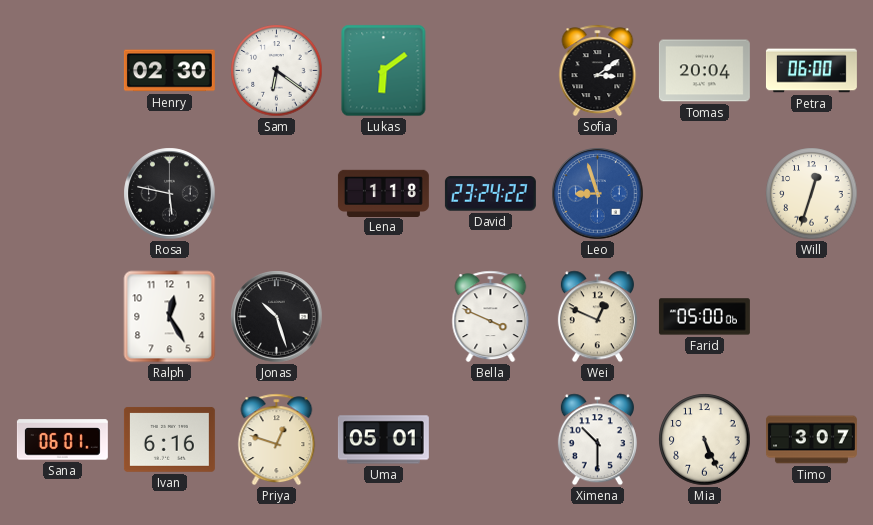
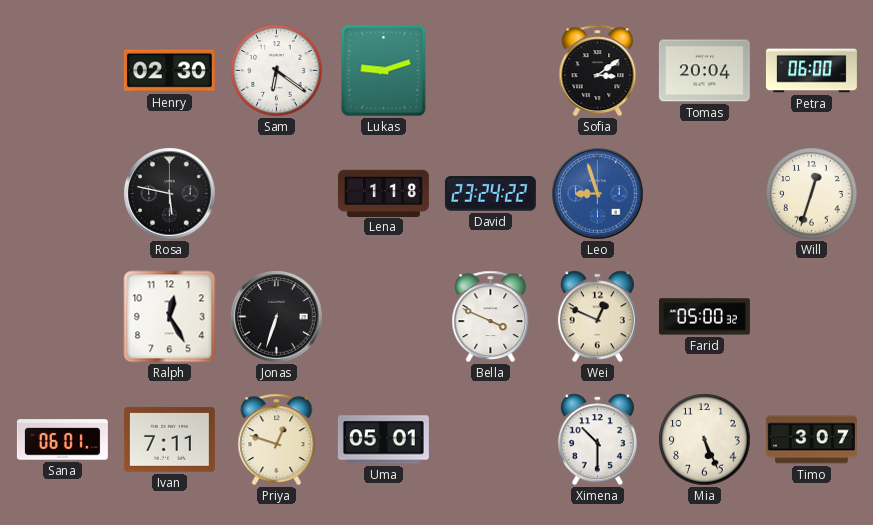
Lukas: 6:09 -> 9:12
Jonas: 10:27 -> 6:33
Farid: 05:00:06 -> 05:00:32
Ivan: 6:16 -> 7:11
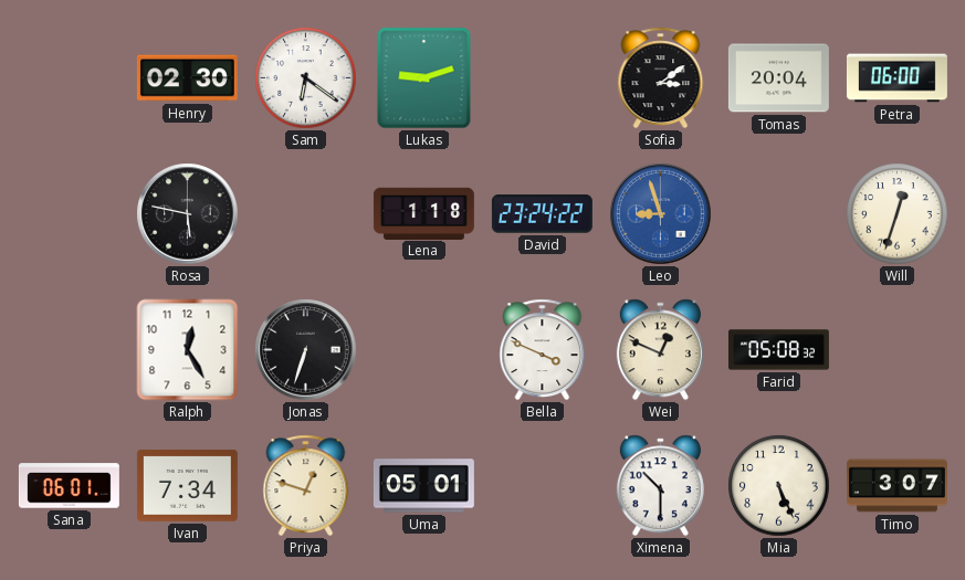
Farid: 05:00 -> 05:08
Ivan: 7:11 -> 7:34
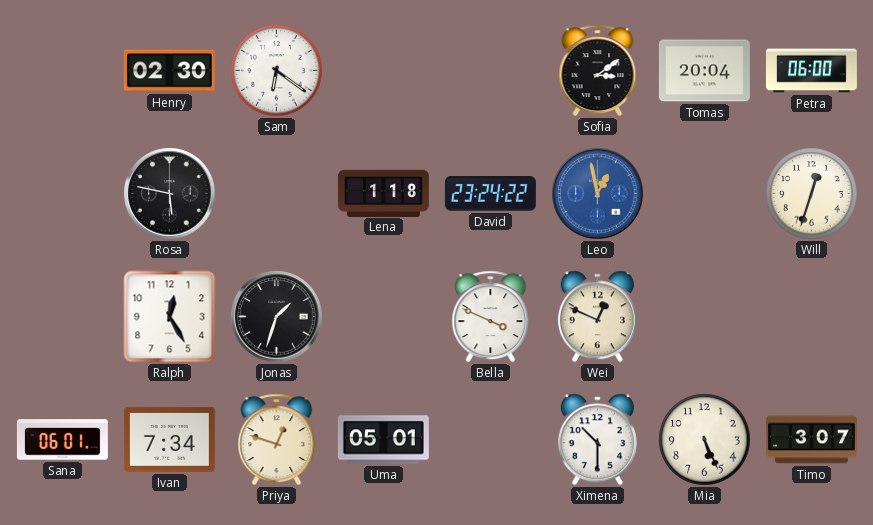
Lukas: 9:12 -> none
Leo: 8:57 -> 12:58
Jonas: 6:33 -> 1:33
Farid: 05:08 -> none
